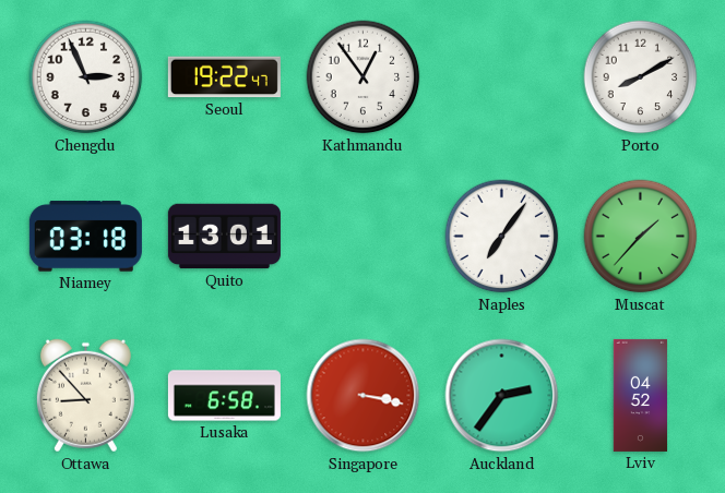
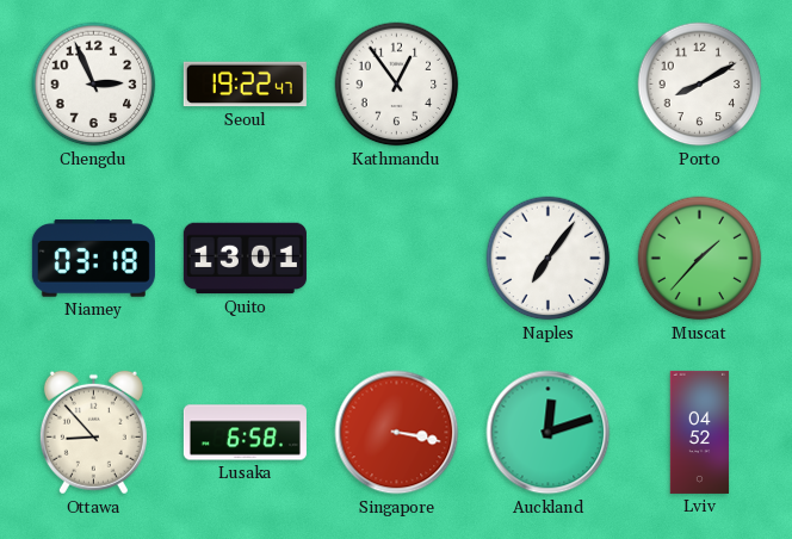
Auckland: 2:36 -> 12:12
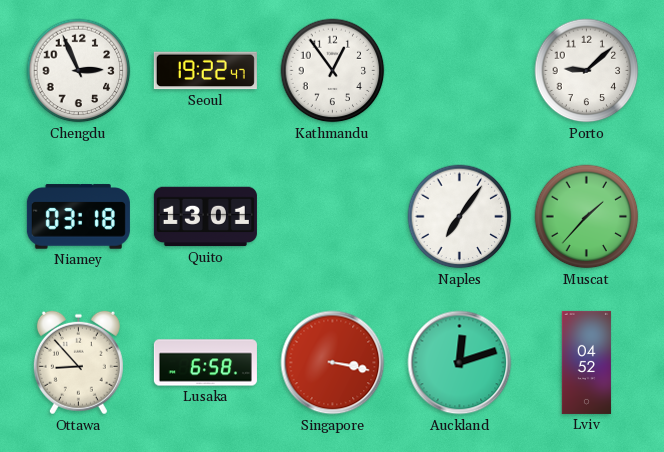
Porto: 8:10 -> 9:08
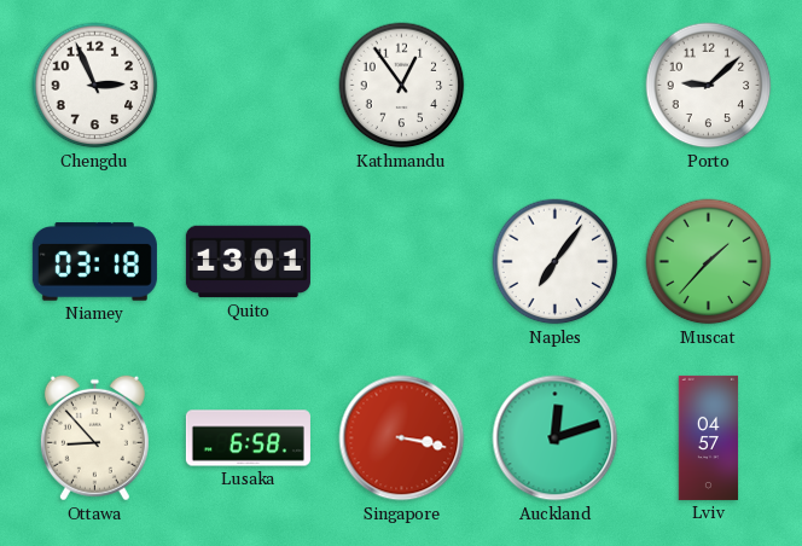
Seoul: 19:22 -> none
Lviv: 04:52 -> 04:57
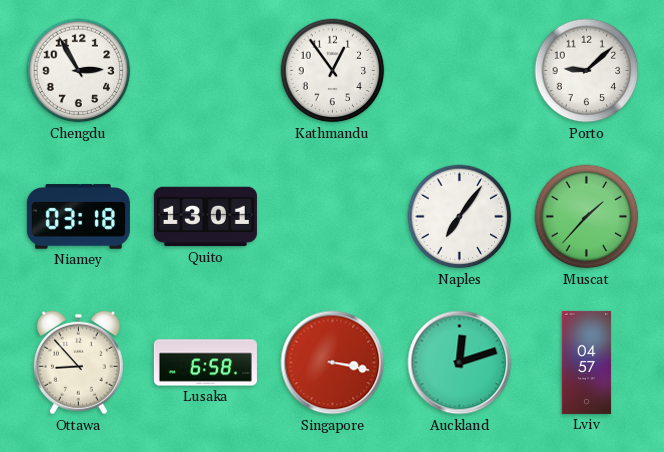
Chengdu: 2:56 -> 2:55
